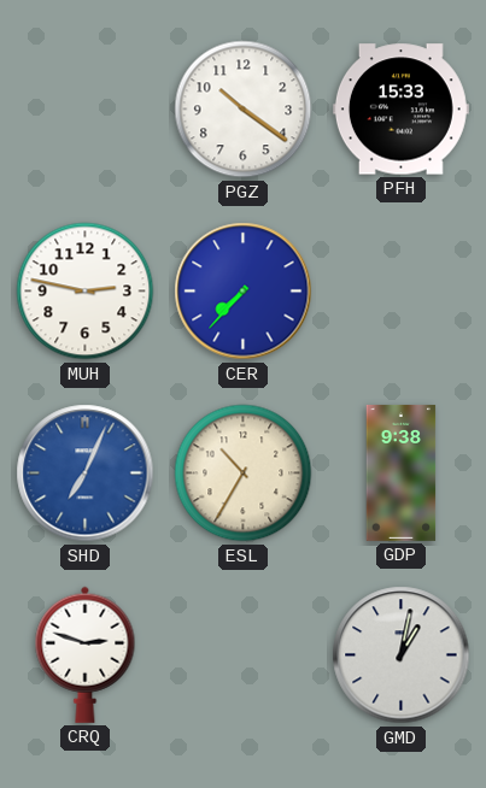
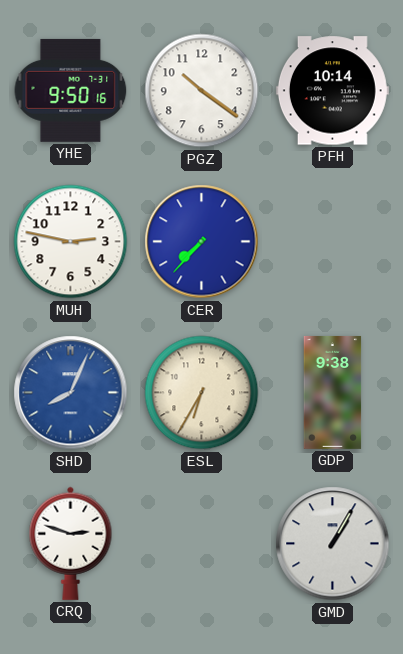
YHE: none -> 9:50
PFH: 15:33 -> 10:14
SHD: 7:04 -> 8:04
ESL: 10:35 -> 6:35
GMD: 1:02 -> 1:05
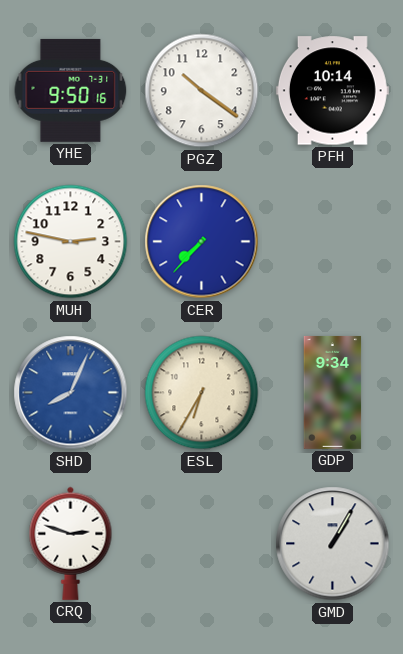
GDP: 9:38 -> 9:34
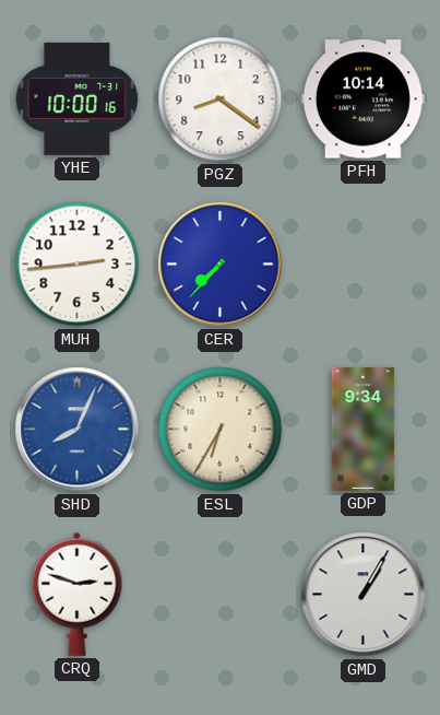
YHE: 9:50 -> 10:00
PGZ: 10:21 -> 8:21
MUH: 2:47 -> 2:44
